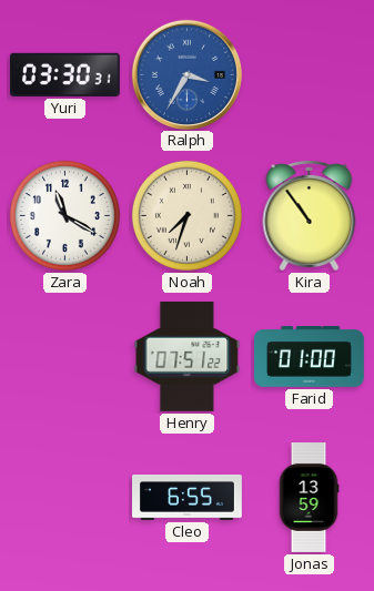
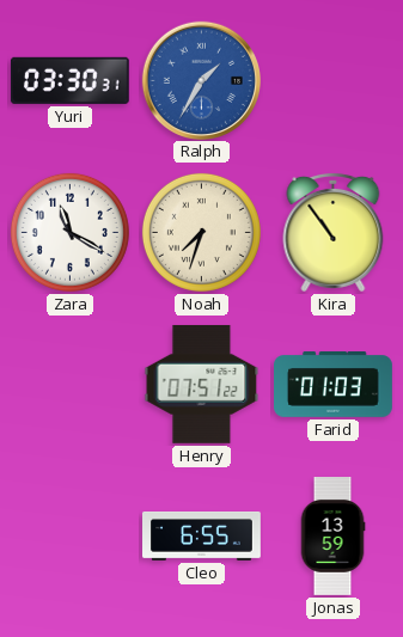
Ralph: 3:35 -> 1:35
Farid: 01:00 -> 01:03
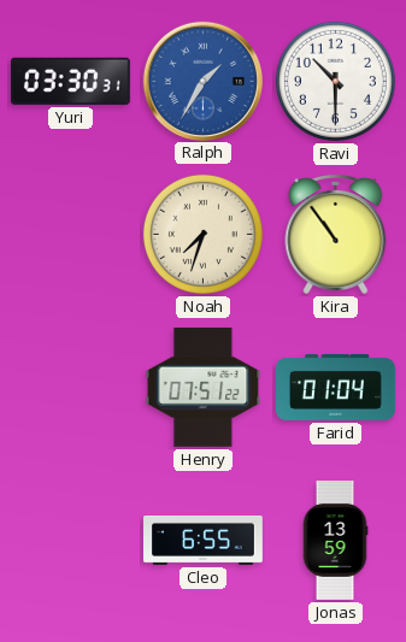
Ravi: none -> 10:30
Zara: 11:20 -> none
Farid: 01:03 -> 01:04
